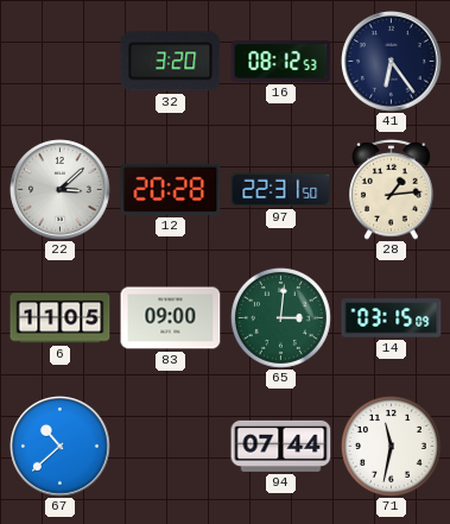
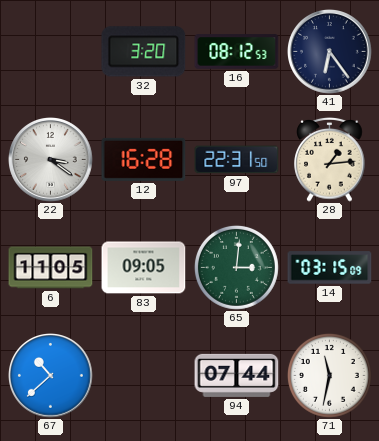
22: 3:08 -> 3:21
12: 20:28 -> 16:28
83: 09:00 -> 09:05
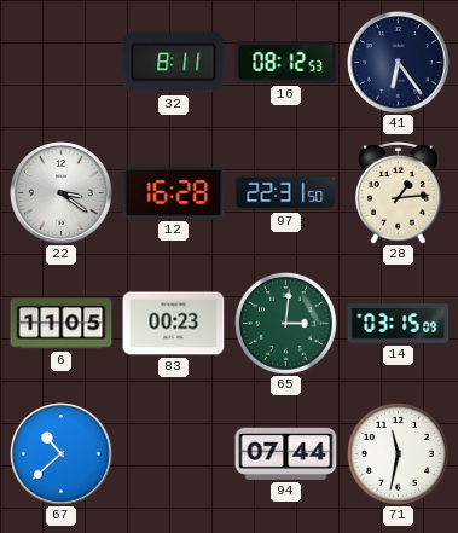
32: 3:20 -> 8:11
83: 09:05 -> 00:23
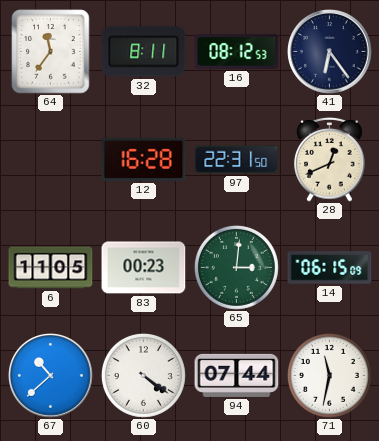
64: none -> 11:36
22: 3:21 -> none
28: 1:14 -> 12:41
14: 03:15 -> 06:15
60: none -> 4:21
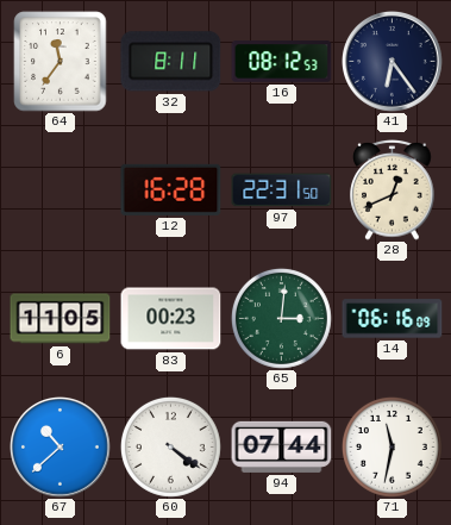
14: 06:15 -> 06:16
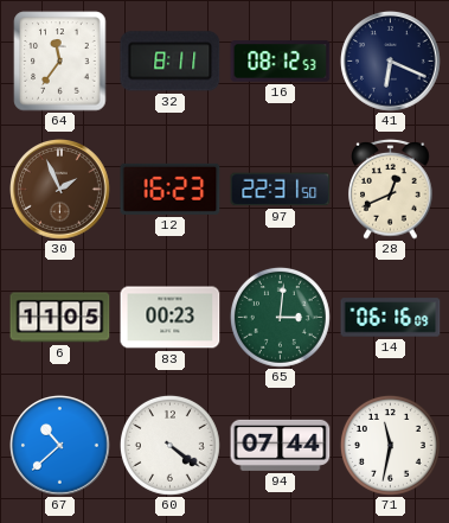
41: 6:24 -> 6:19
30: none -> 1:56
12: 16:28 -> 16:23
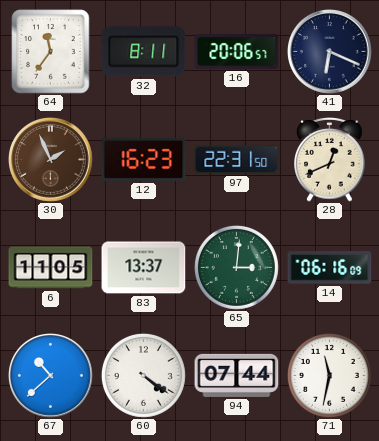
16: 08:12 -> 20:06
83: 00:23 -> 13:37
